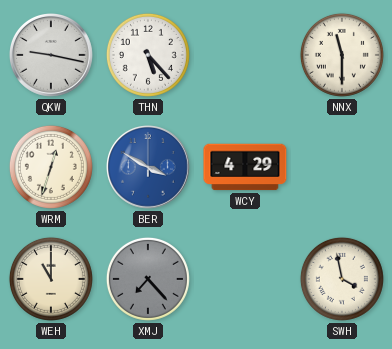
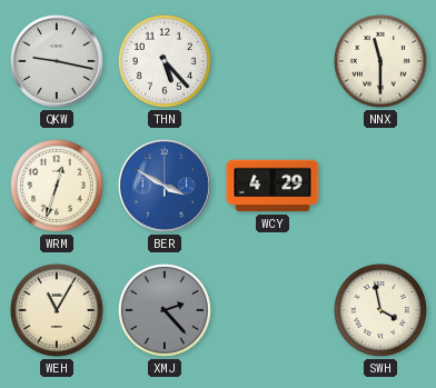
WEH: 11:00 -> 11:05
XMJ: 7:23 -> 2:23
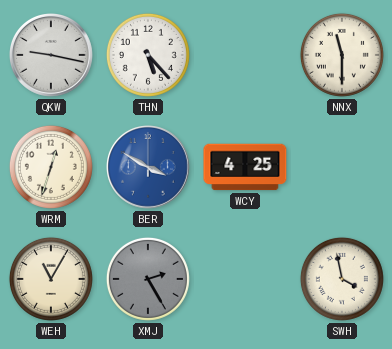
WCY: 4:29 -> 4:25
XMJ: 2:23 -> 2:25
